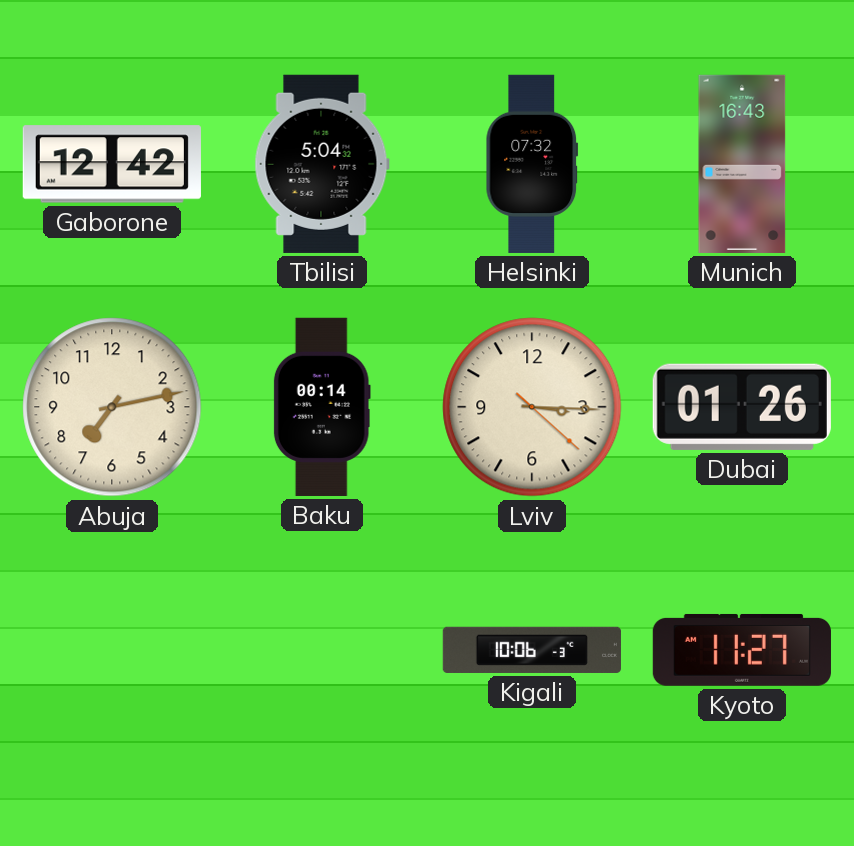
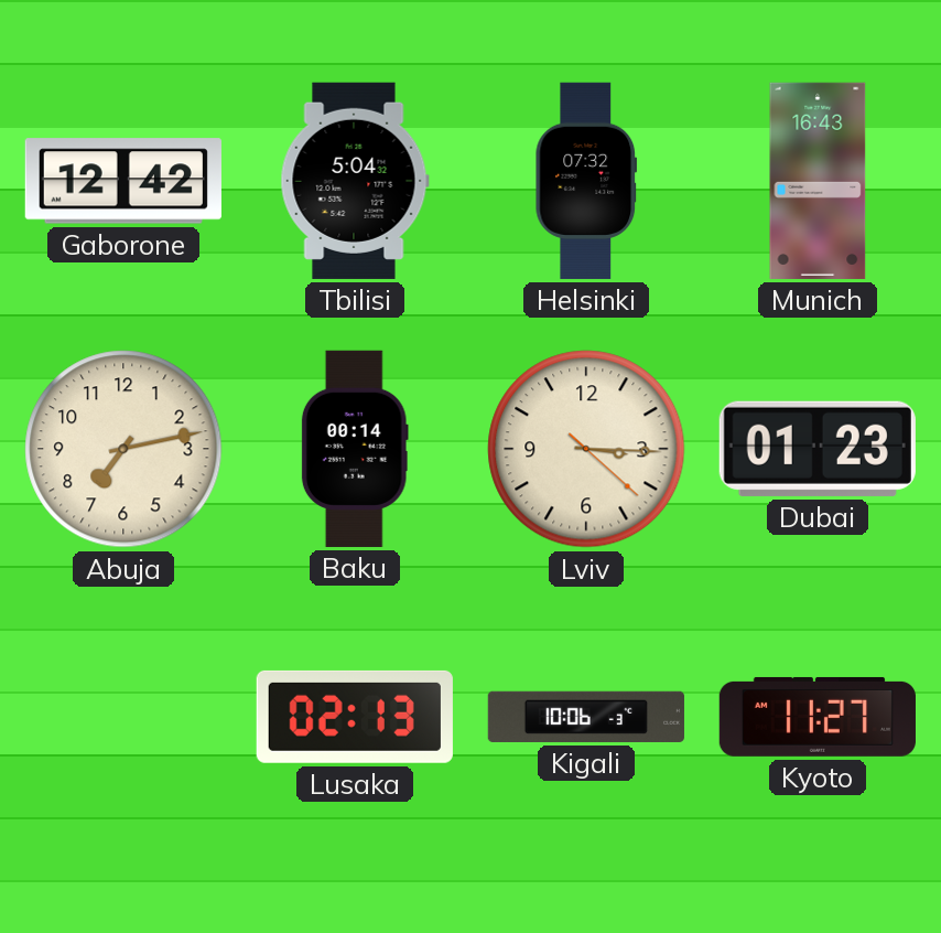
Dubai: 01:26 -> 01:23
Lusaka: none -> 02:13
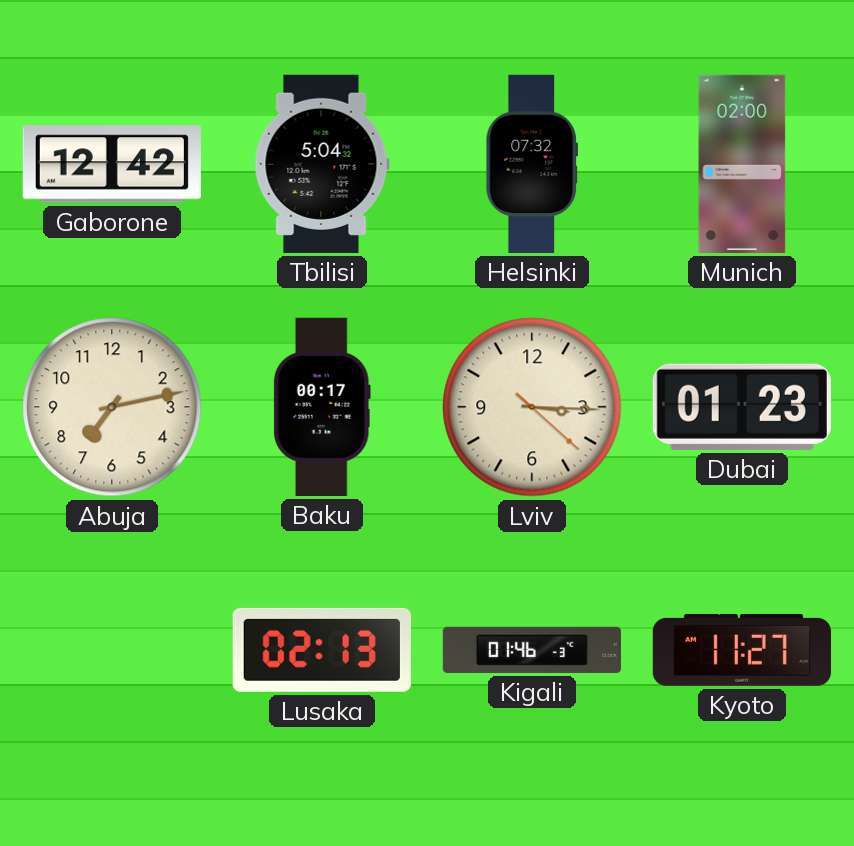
Munich: 16:43 -> 02:00
Baku: 00:14 -> 00:17
Kigali: 10:06 -> 01:46
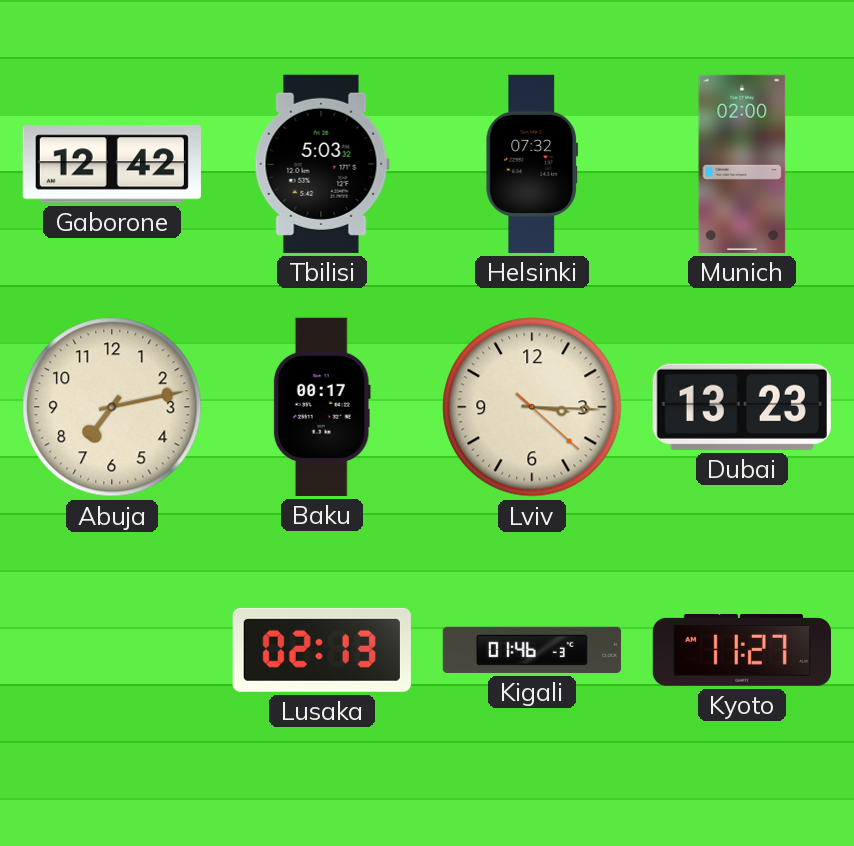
Tbilisi: 5:04 -> 5:03
Dubai: 01:23 -> 13:23
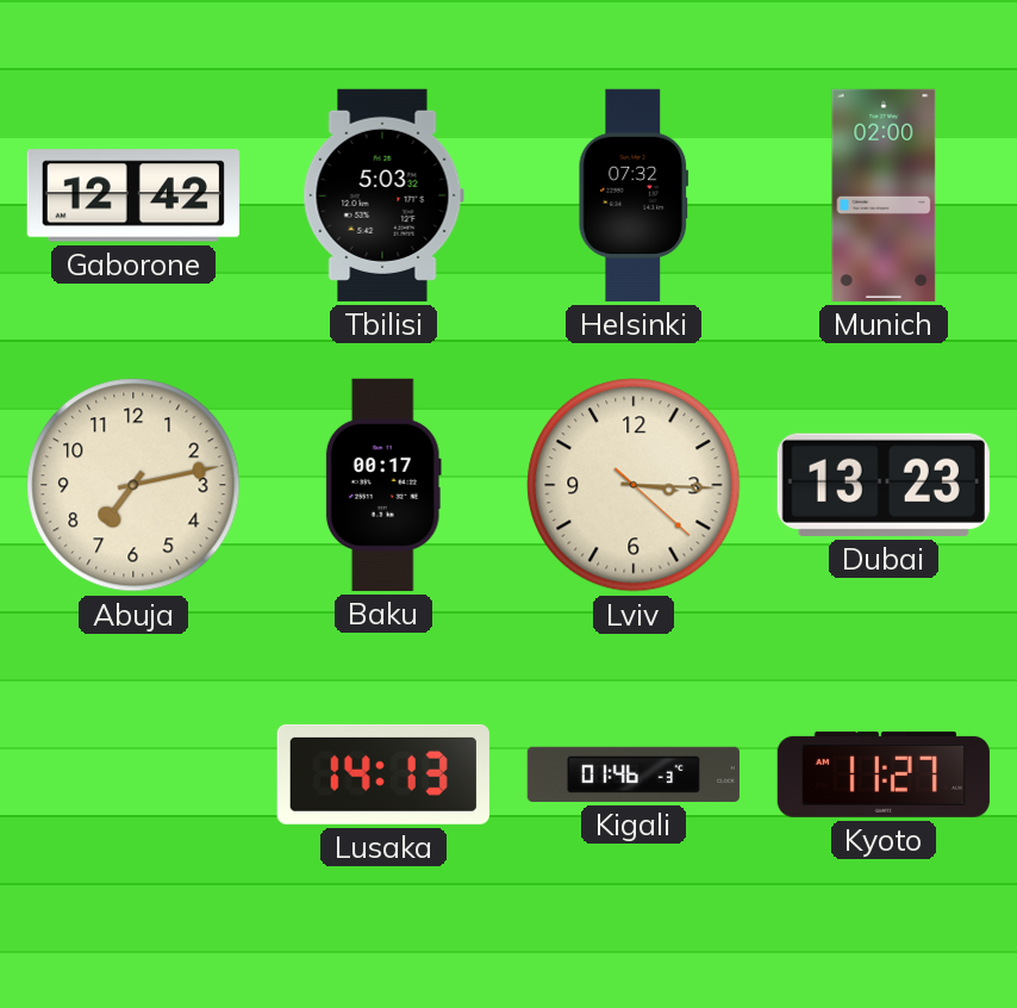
Lusaka: 02:13 -> 14:13
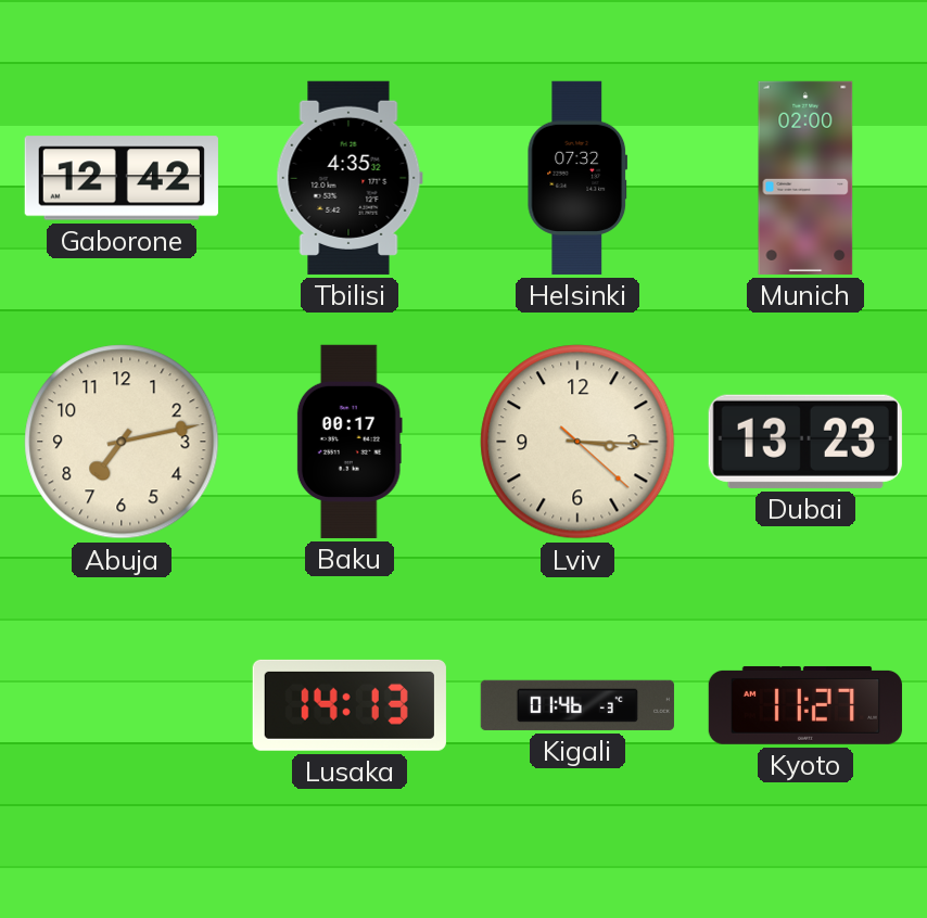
Tbilisi: 5:03 -> 4:35
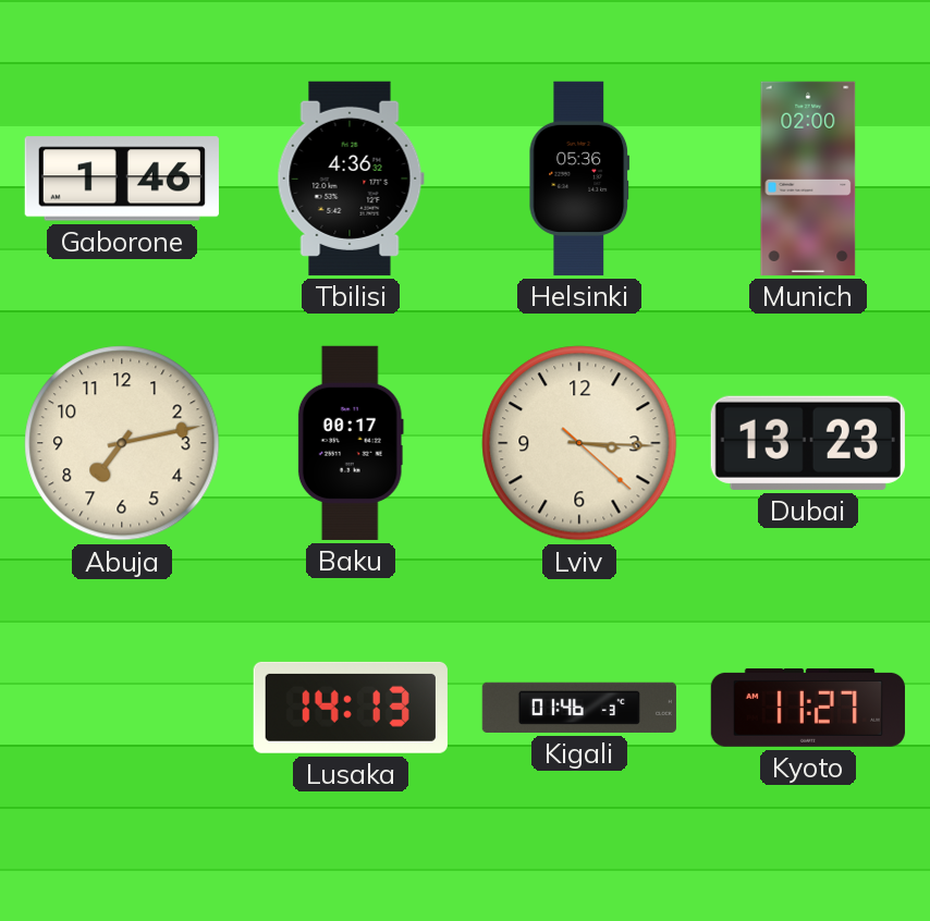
Gaborone: 12:42 -> 1:46
Tbilisi: 4:35 -> 4:36
Helsinki: 07:32 -> 05:36
